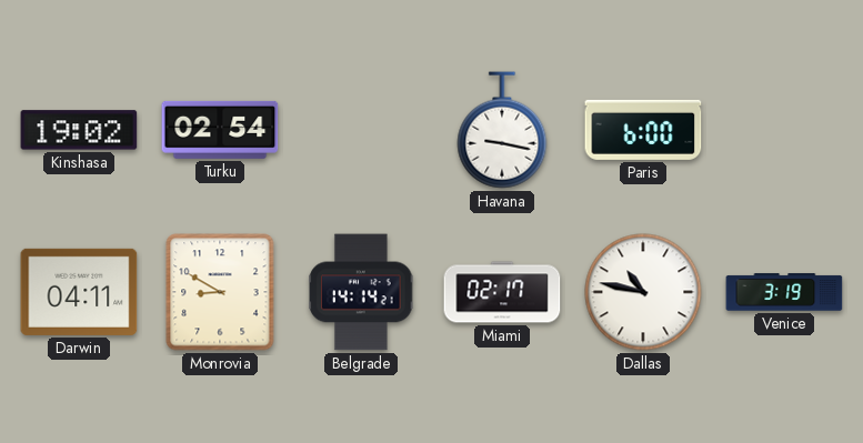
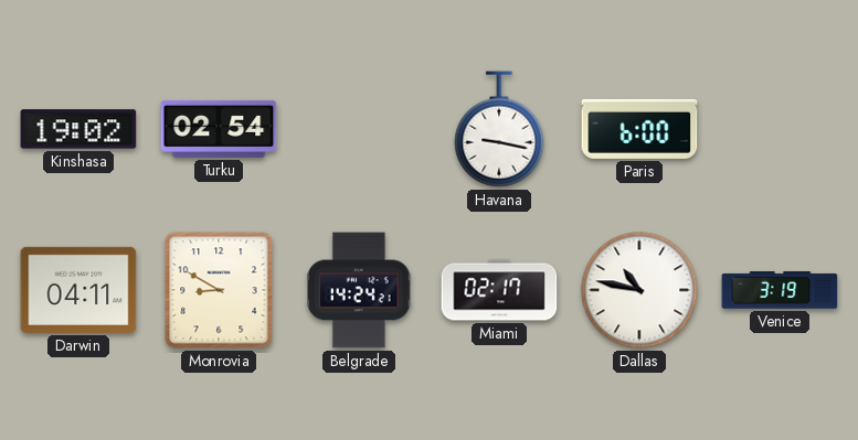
Belgrade: 14:14 -> 14:24
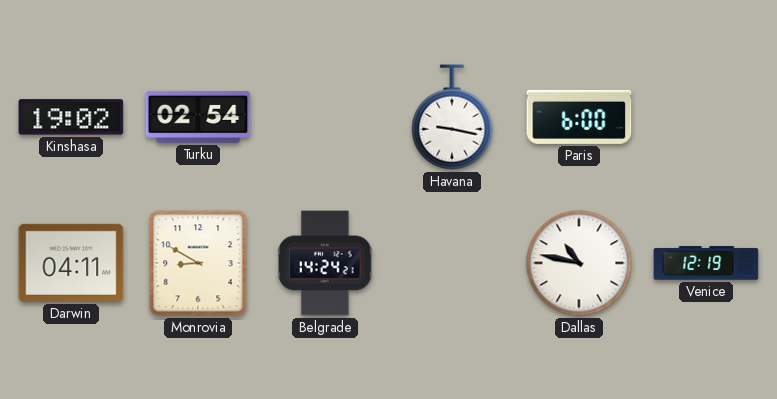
Miami: 02:17 -> none
Venice: 3:19 -> 12:19
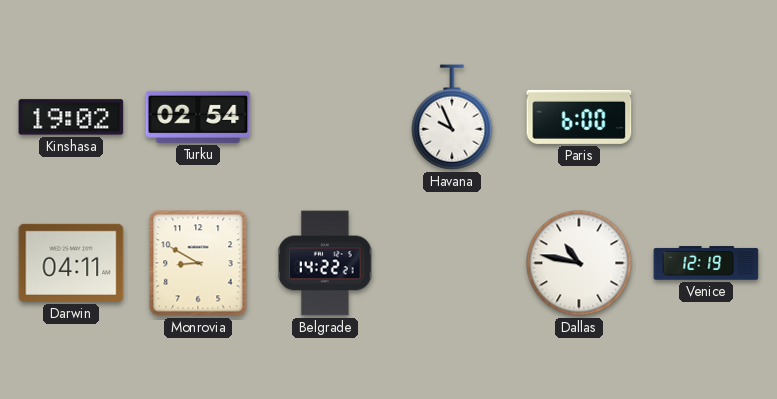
Havana: 9:17 -> 9:56
Belgrade: 14:24 -> 14:22
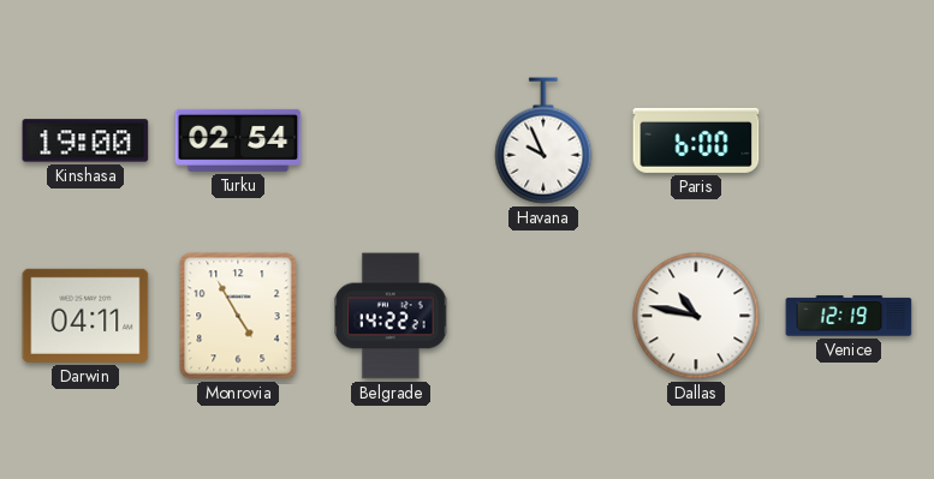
Kinshasa: 19:02 -> 19:00
Monrovia: 8:50 -> 4:55
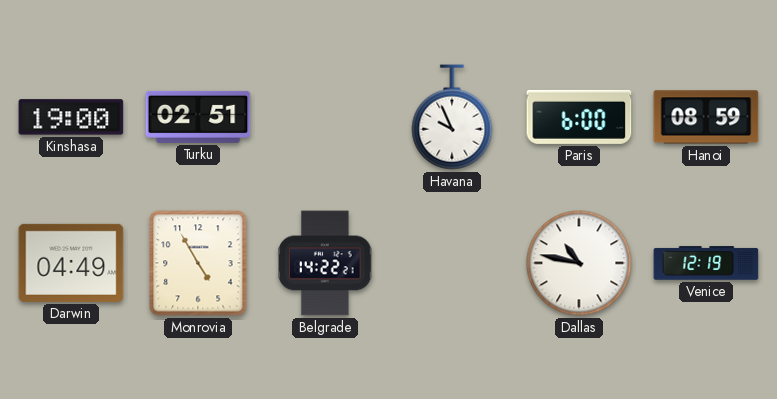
Turku: 02:54 -> 02:51
Hanoi: none -> 08:59
Darwin: 04:11 -> 04:49
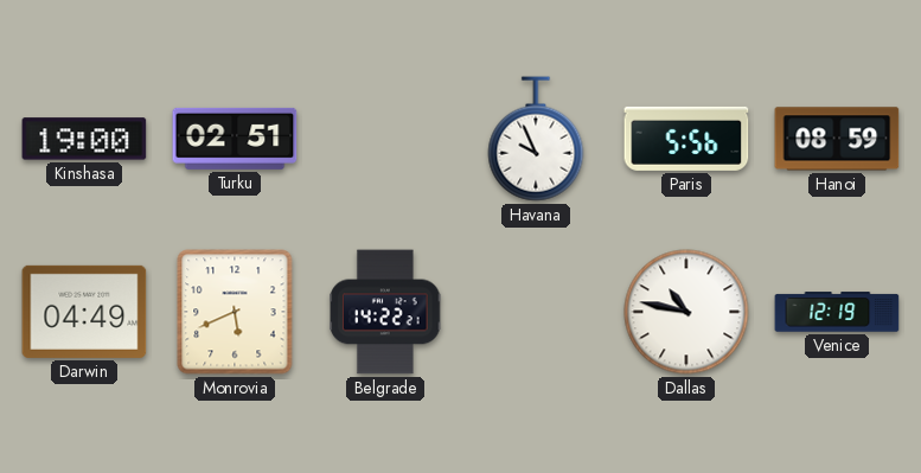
Paris: 6:00 -> 5:56
Monrovia: 4:55 -> 5:41
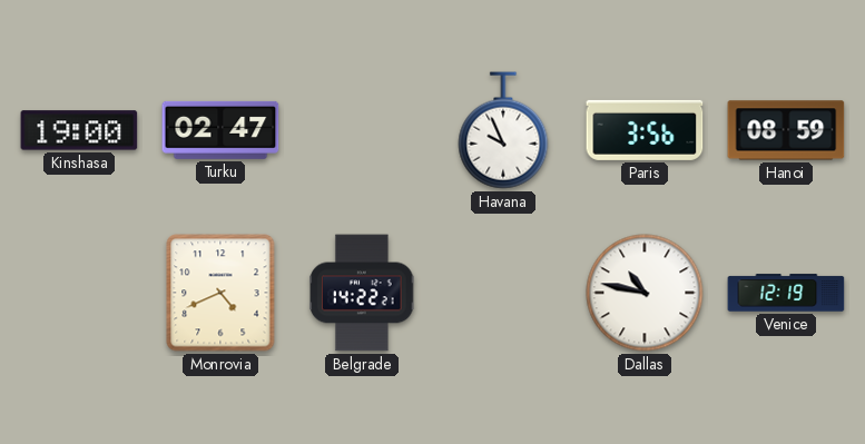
Turku: 02:51 -> 02:47
Paris: 5:56 -> 3:56
Darwin: 04:49 -> none
Monrovia: 5:41 -> 4:41
